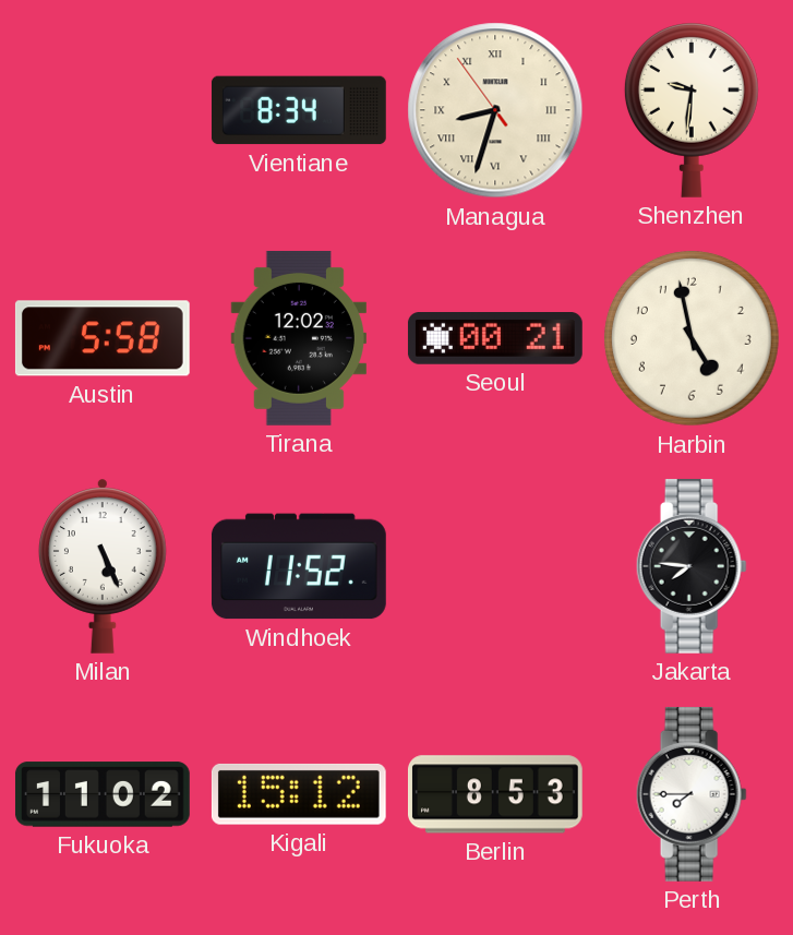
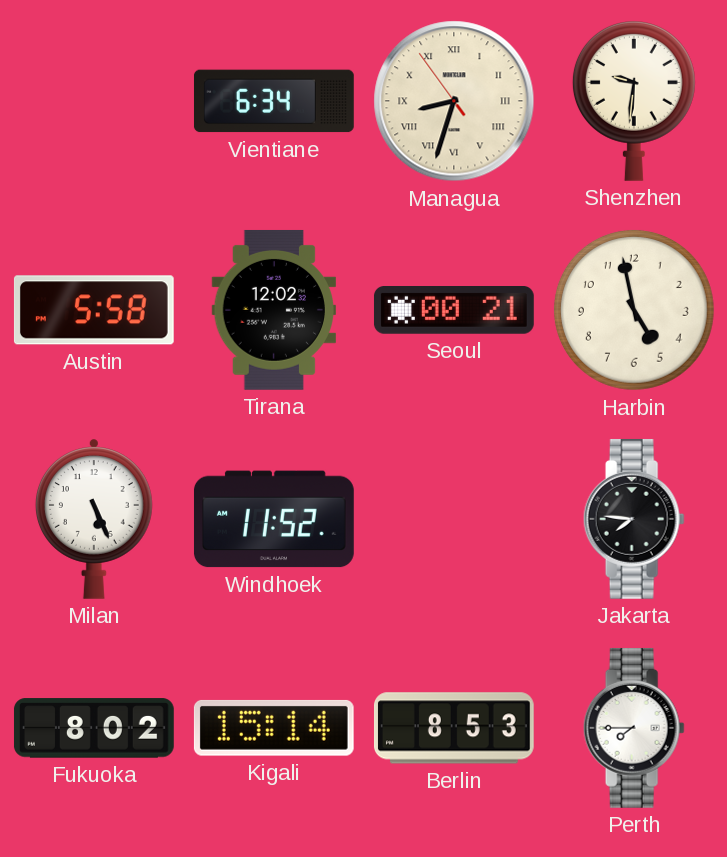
Vientiane: 8:34 -> 6:34
Fukuoka: 11:02 -> 8:02
Kigali: 15:12 -> 15:14
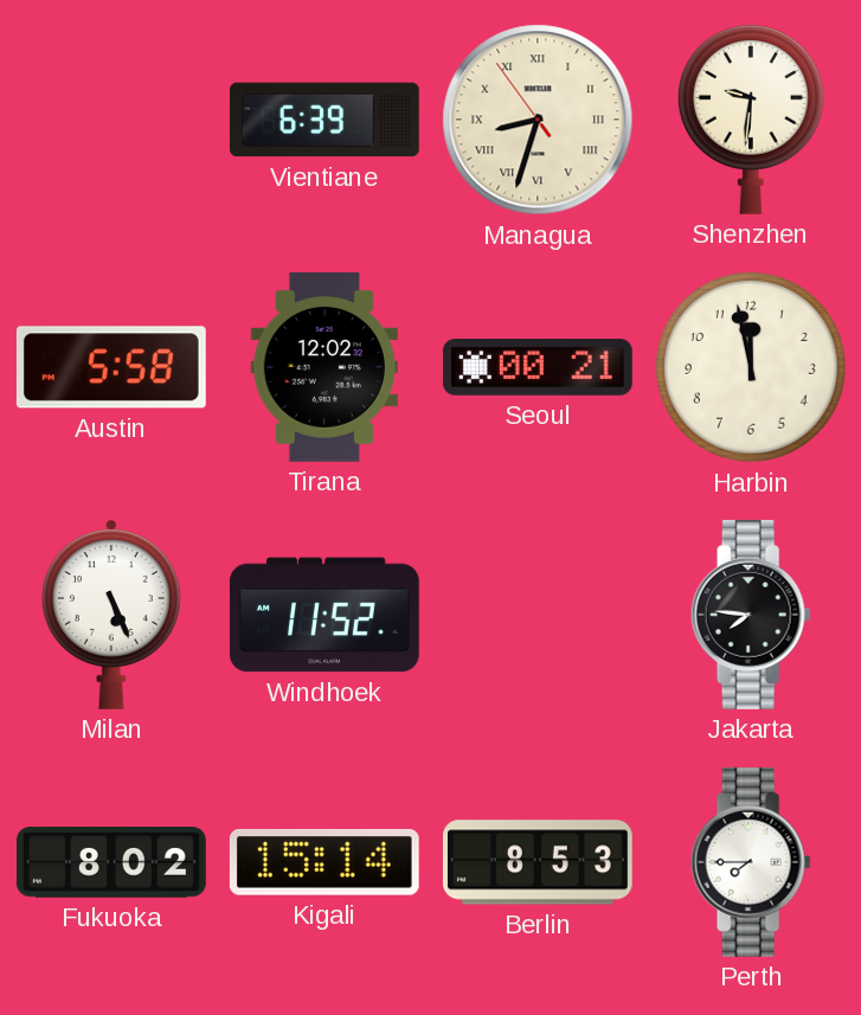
Vientiane: 6:34 -> 6:39
Harbin: 4:58 -> 11:58
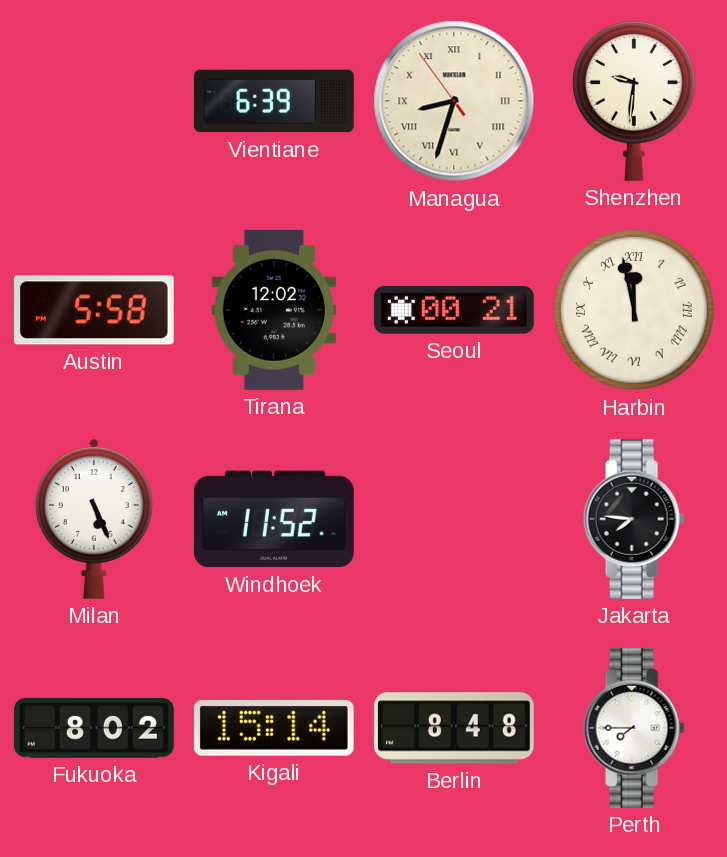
Harbin numerals: Arabic -> Roman
Berlin: 8:53 -> 8:48
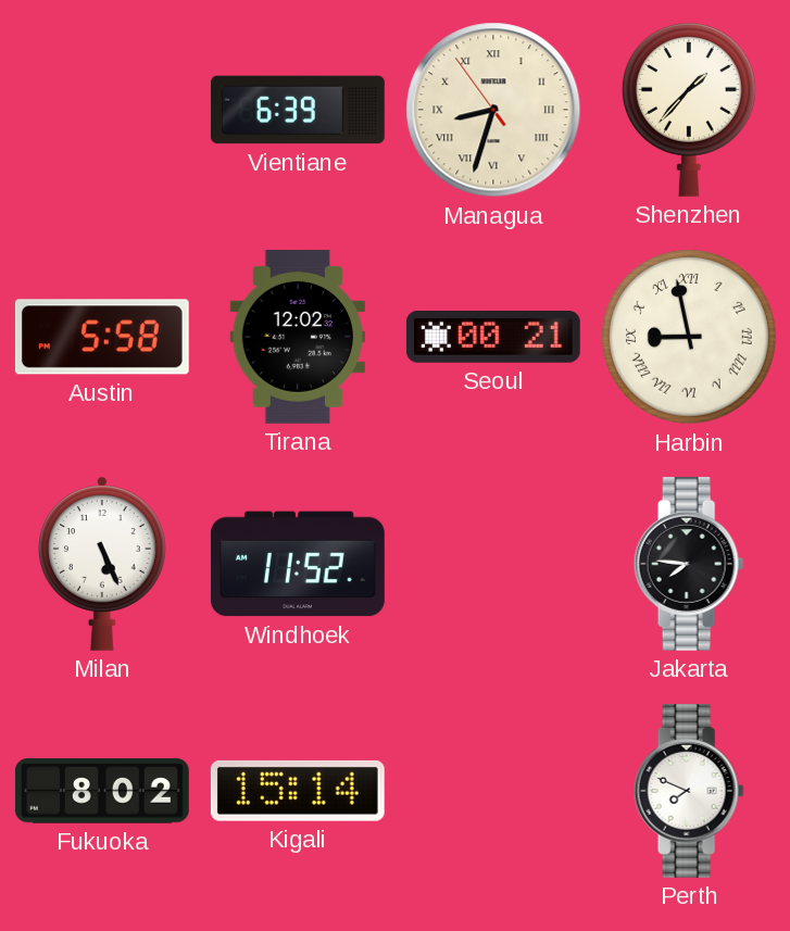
Shenzhen: 9:31 -> 1:37
Harbin: 11:58 -> 8:58
Berlin: 8:48 -> none
Perth: 7:45 -> 7:49
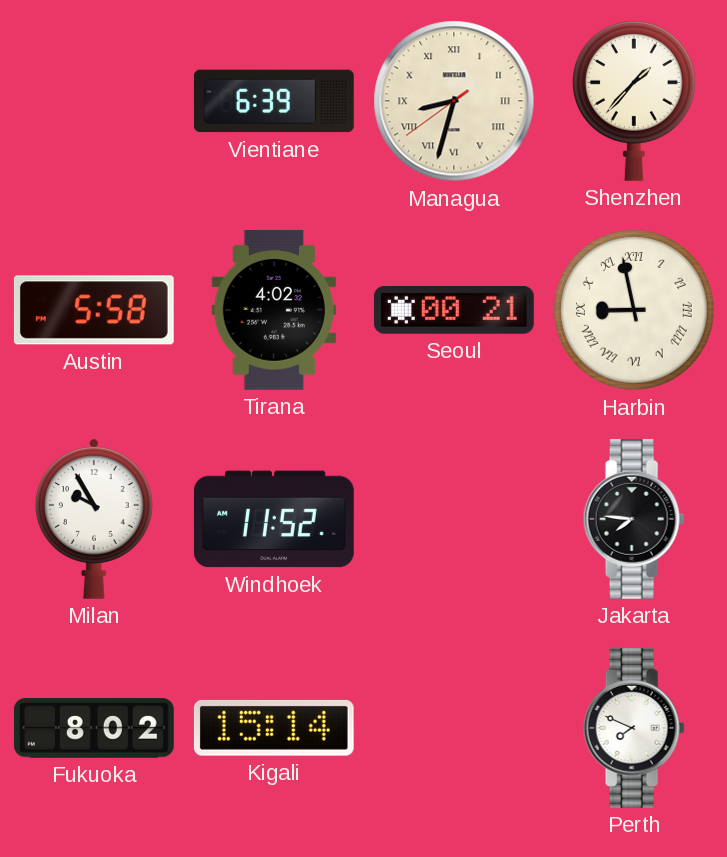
Managua: 8:32:54 -> 8:32:39
Tirana: 12:02 -> 4:02
Milan: 5:26 -> 9:55
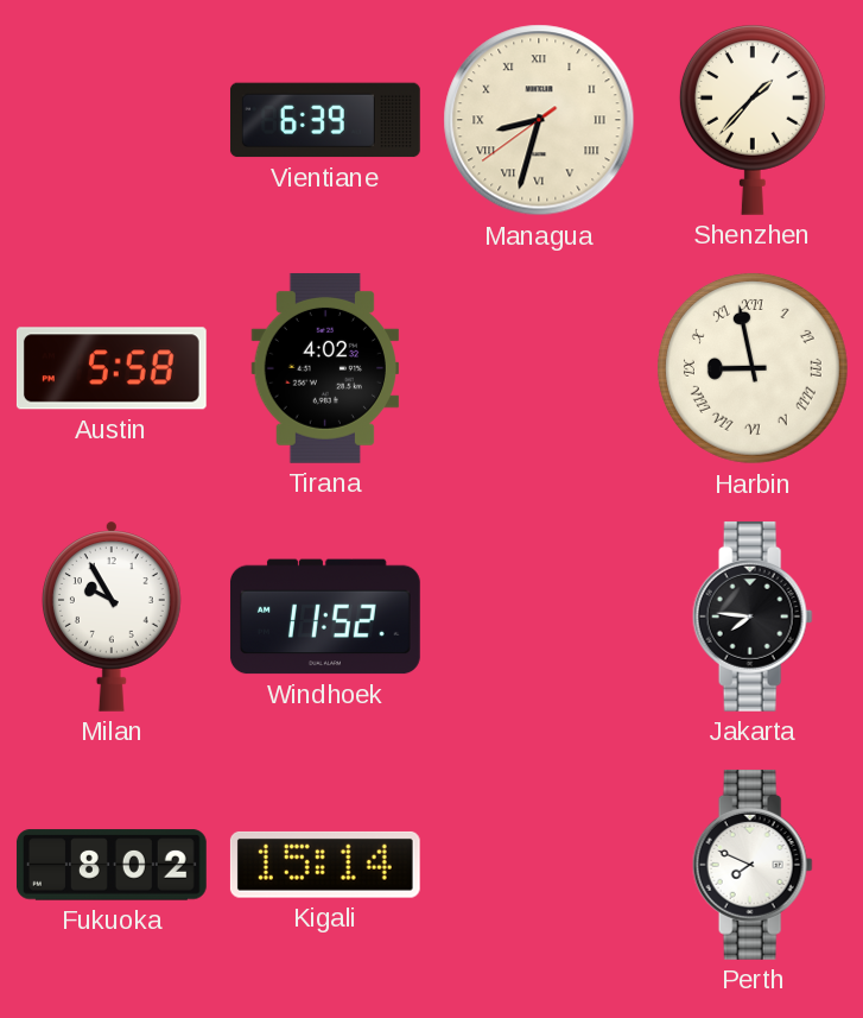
Seoul: 00:21 -> none
